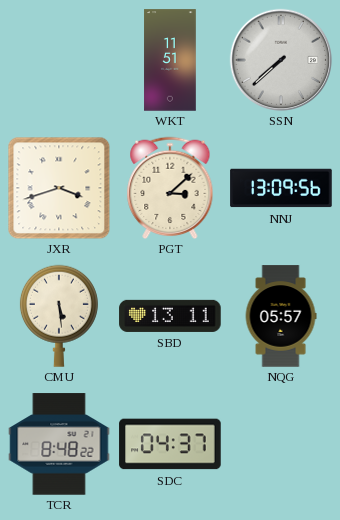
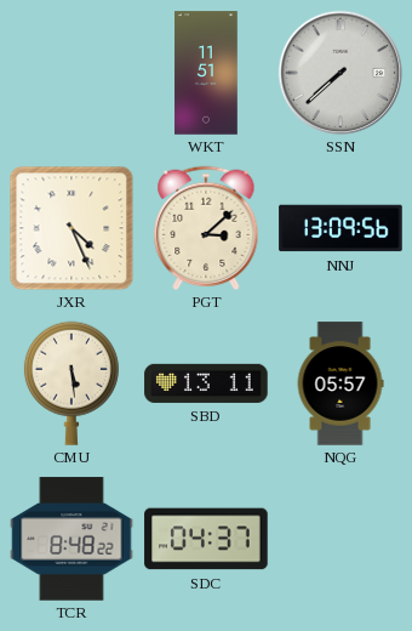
JXR: 3:42 -> 4:26
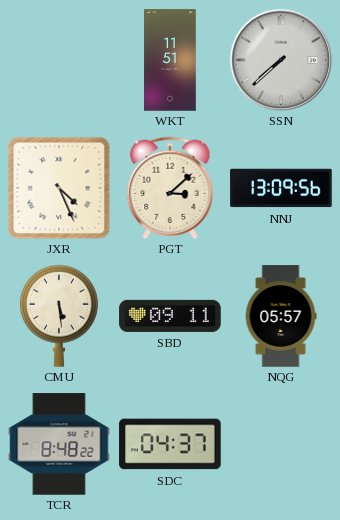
SBD: 13:11 -> 09:11
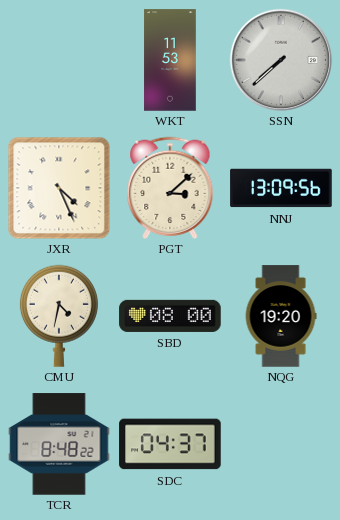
WKT: 11:51 -> 11:53
CMU: 5:29 -> 4:32
SBD: 09:11 -> 08:00
NQG: 05:57 -> 19:20
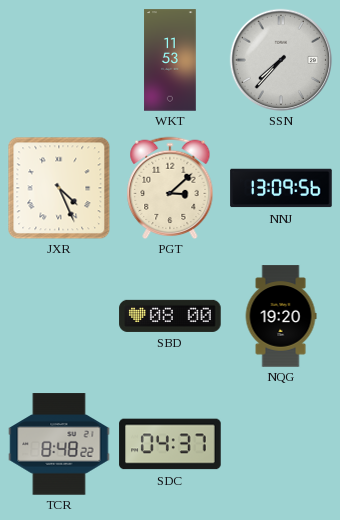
SSN: 7:38 -> 7:37
CMU: 4:32 -> none
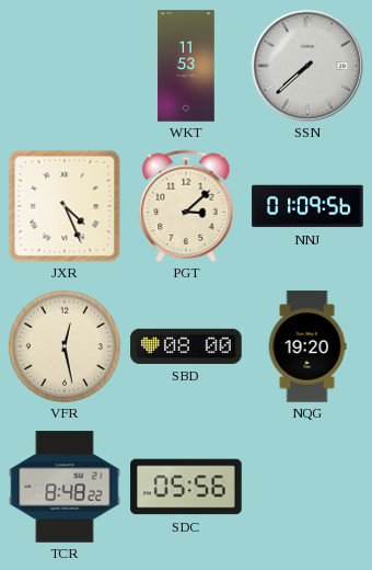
SSN: 7:37 -> 7:38
NNJ: 13:09 -> 01:09
VFR: none -> 12:28
SDC: 04:37 -> 05:56
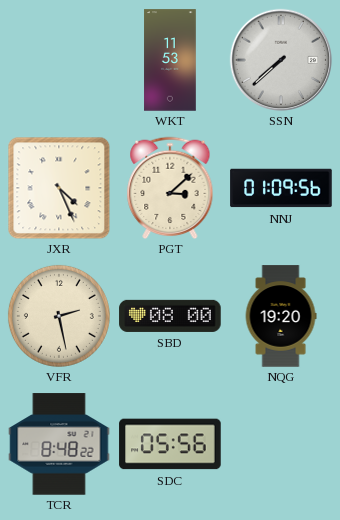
VFR: 12:28 -> 2:28
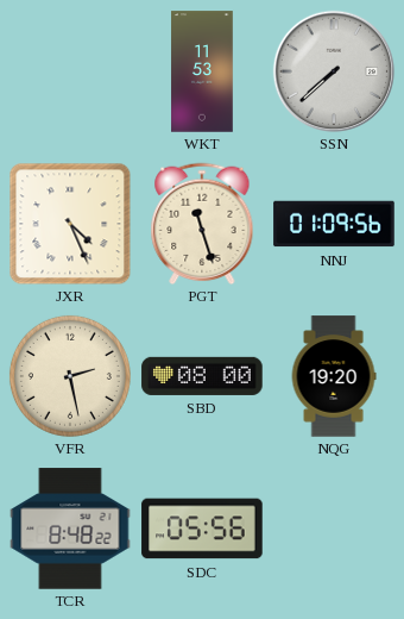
PGT: 3:08 -> 11:27
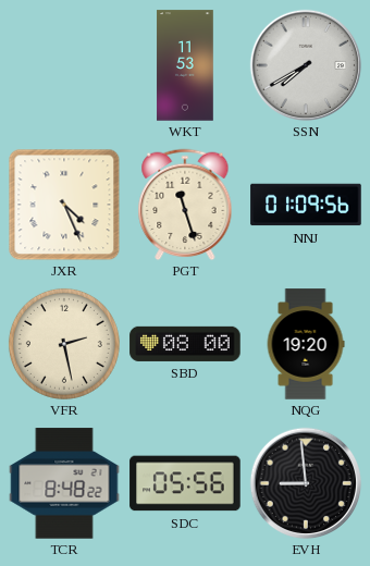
SSN: 7:38 -> 7:40
EVH: none -> 8:59
